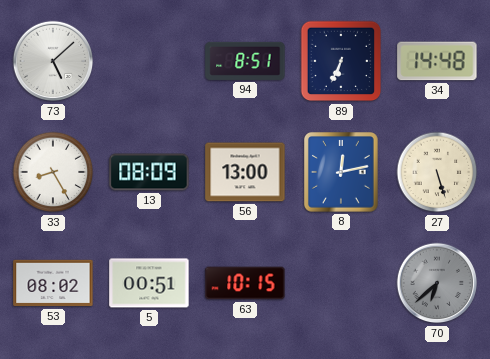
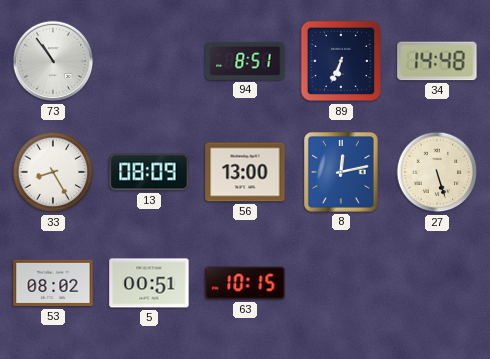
73: 5:08 -> 10:54
70: 6:38 -> none
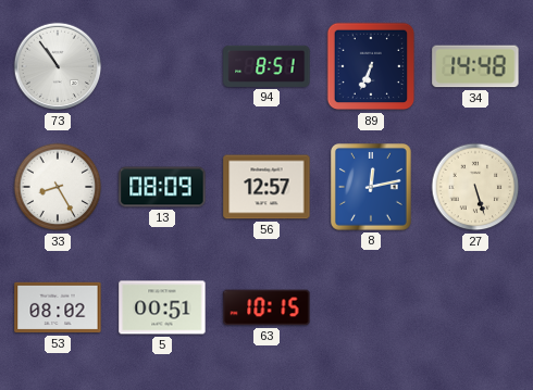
56: 13:00 -> 12:57
